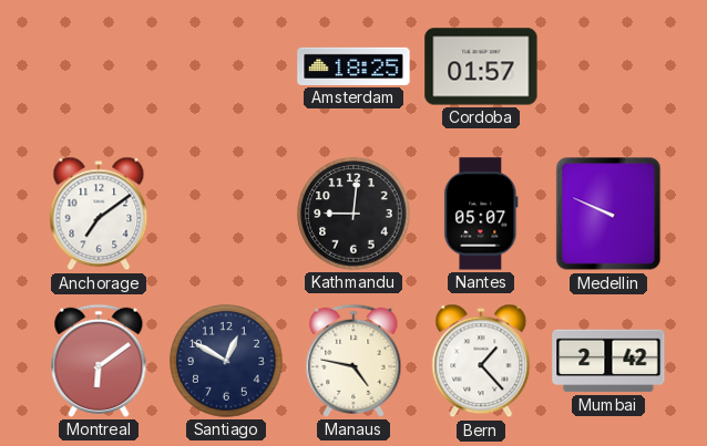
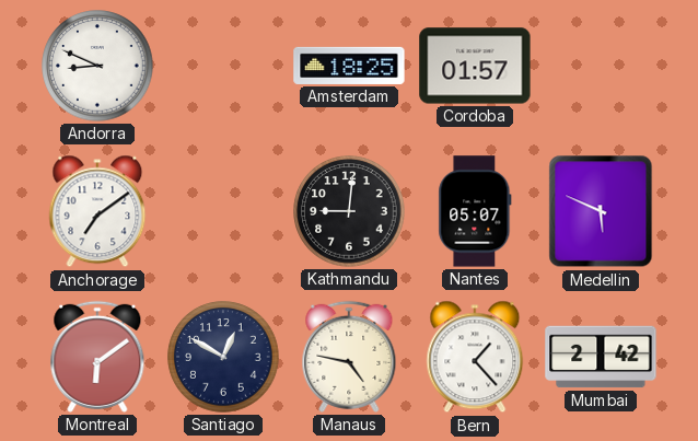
Andorra: none -> 8:49
Medellin: 9:49 -> 5:49
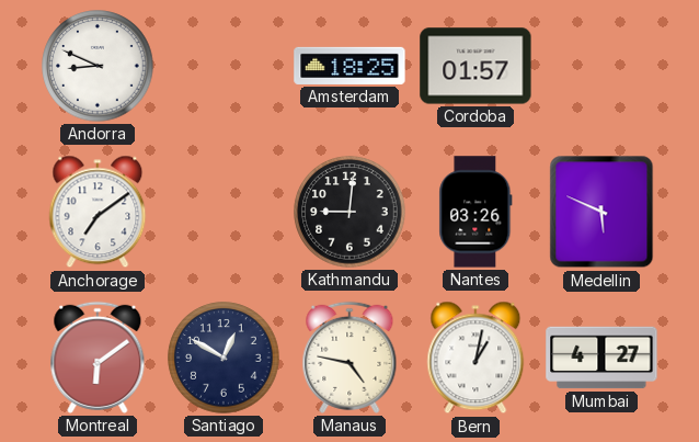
Nantes: 05:07 -> 03:26
Bern: 1:23 -> 1:02
Mumbai: 2:42 -> 4:27
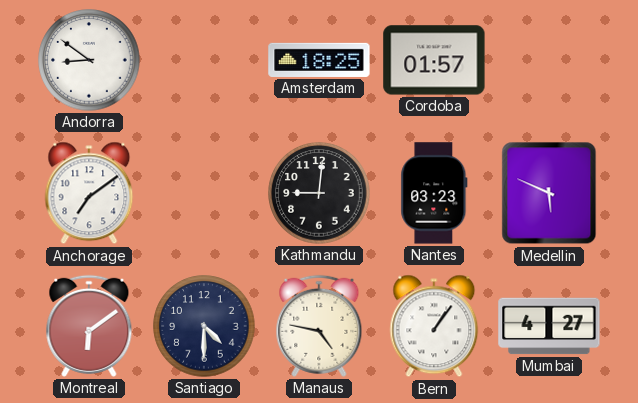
Andorra: 8:49 -> 8:51
Nantes: 03:26 -> 03:23
Santiago: 12:50 -> 4:30
Bern: 1:02 -> 1:06
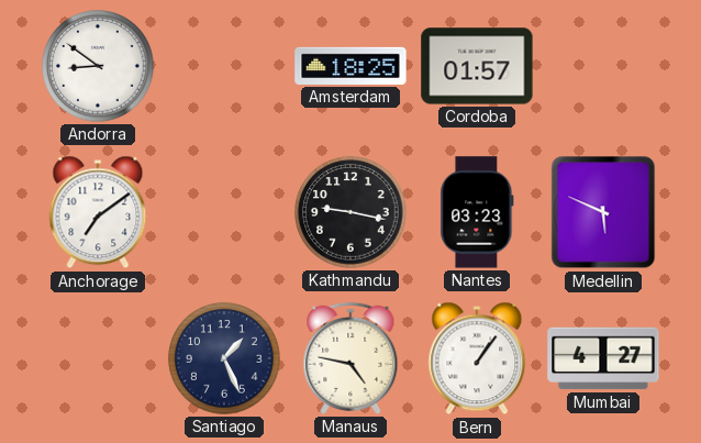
Kathmandu: 9:01 -> 9:17
Montreal: 6:09 -> none
Santiago: 4:30 -> 1:26
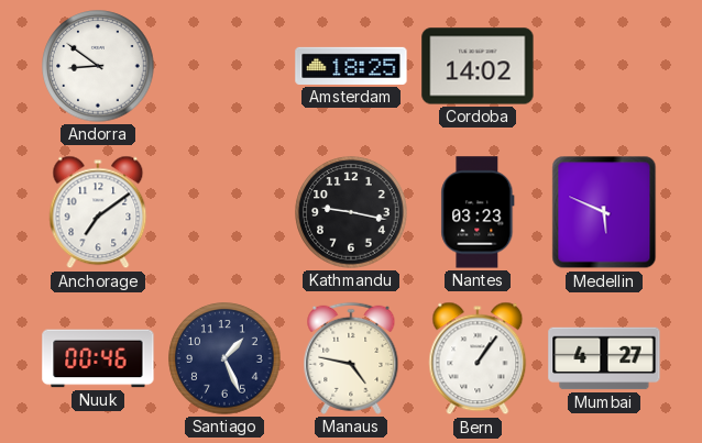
Cordoba: 01:57 -> 14:02
Nuuk: none -> 00:46
